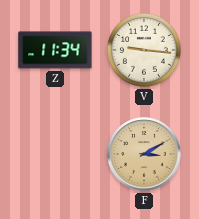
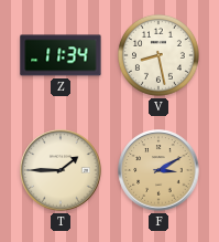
V: 9:16 -> 8:28
T: none -> 1:45
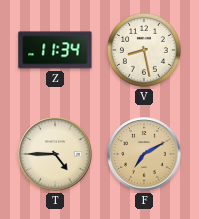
T: 1:45 -> 4:45
F: 3:10 -> 7:10
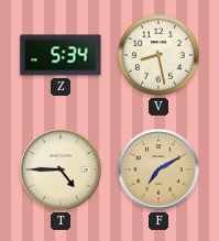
Z: 11:34 -> 5:34
